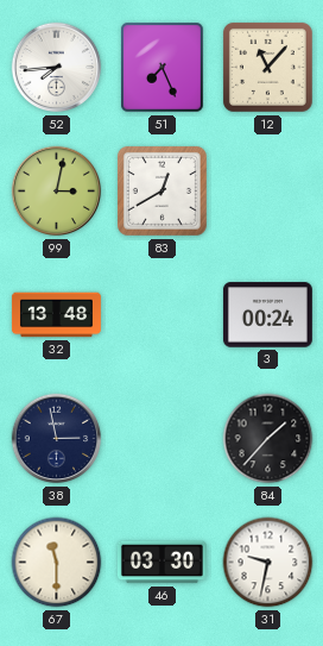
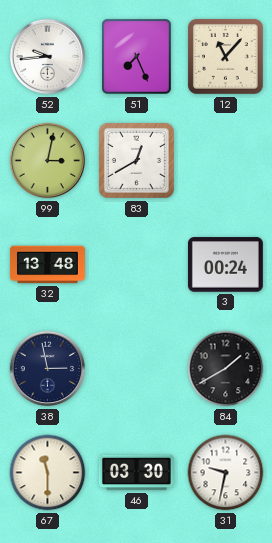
52: 7:44 -> 9:44
84: 1:37 -> 1:40
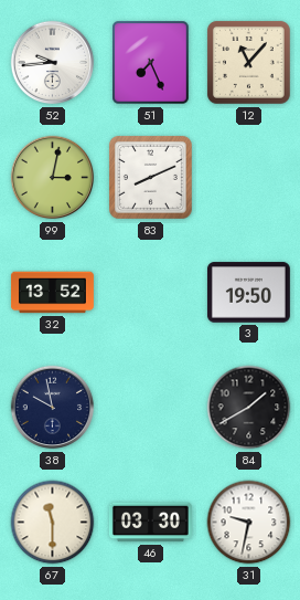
83: 12:40 -> 8:11
32: 13:48 -> 13:52
3: 00:24 -> 19:50
38: 2:58 -> 9:58
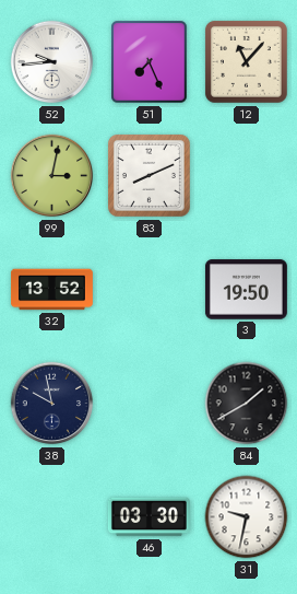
67: 11:30 -> none
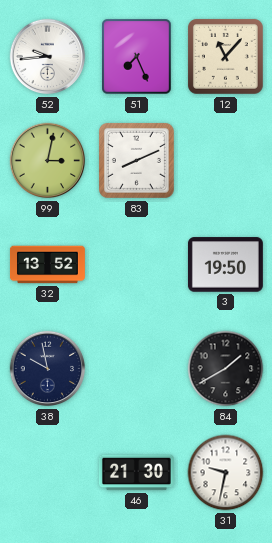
46: 03:30 -> 21:30
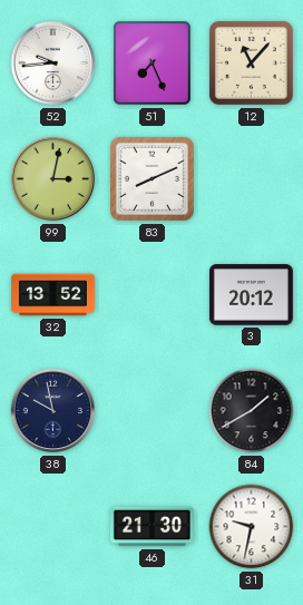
3: 19:50 -> 20:12
